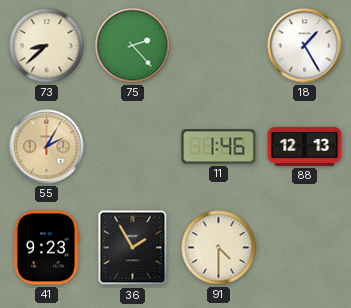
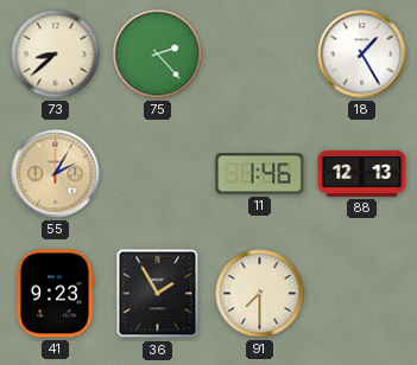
91: 4:30 -> 7:30
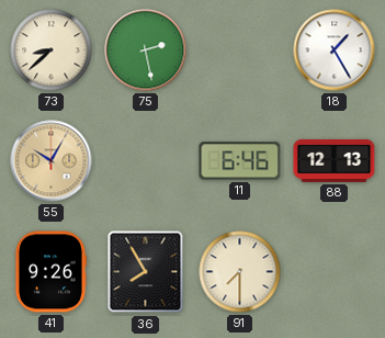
75: 2:23 -> 2:28
55: 2:05 -> 10:05
11: 1:46 -> 6:46
41: 9:23 -> 9:26
36: 1:55 -> 7:55
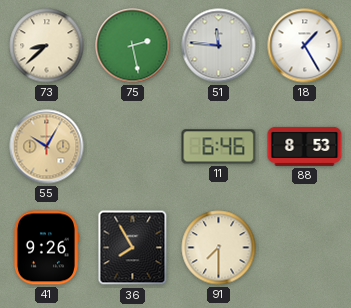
51: none -> 11:46
88: 12:13 -> 8:53
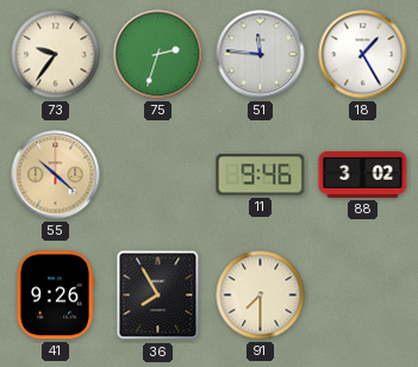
73: 8:38 -> 9:36
75: 2:28 -> 2:33
55: 10:05 -> 10:22
11: 6:46 -> 9:46
88: 8:53 -> 3:02
